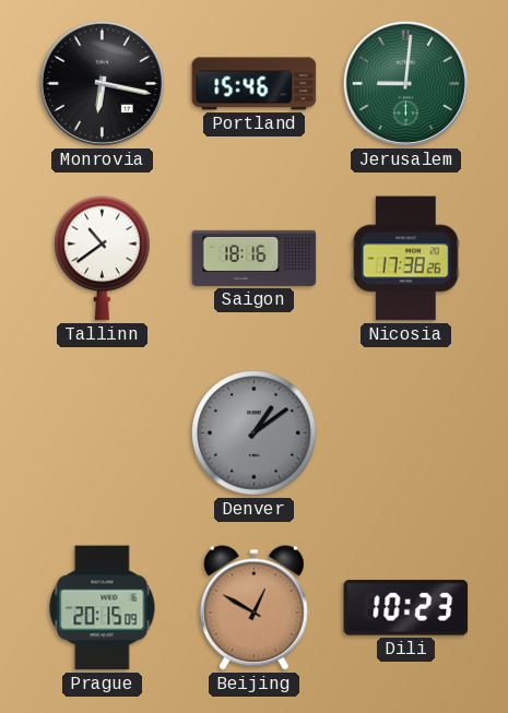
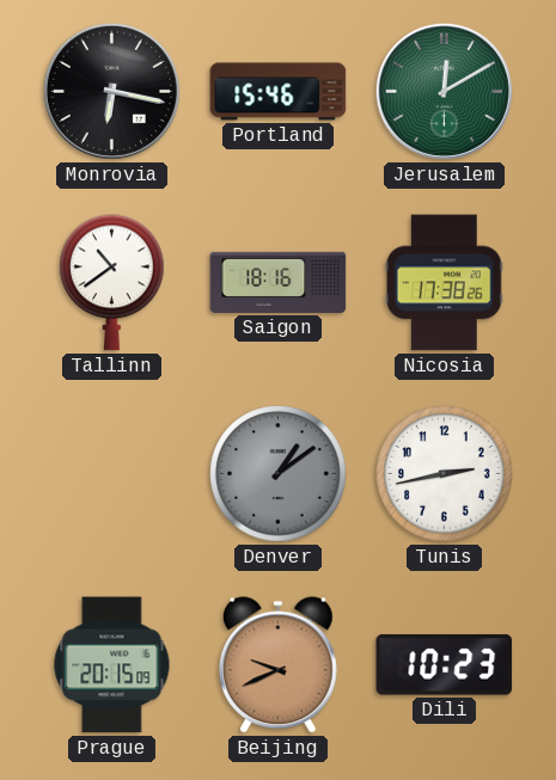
Jerusalem: 9:01 -> 12:10
Tunis: none -> 2:43
Beijing: 12:50 -> 9:41
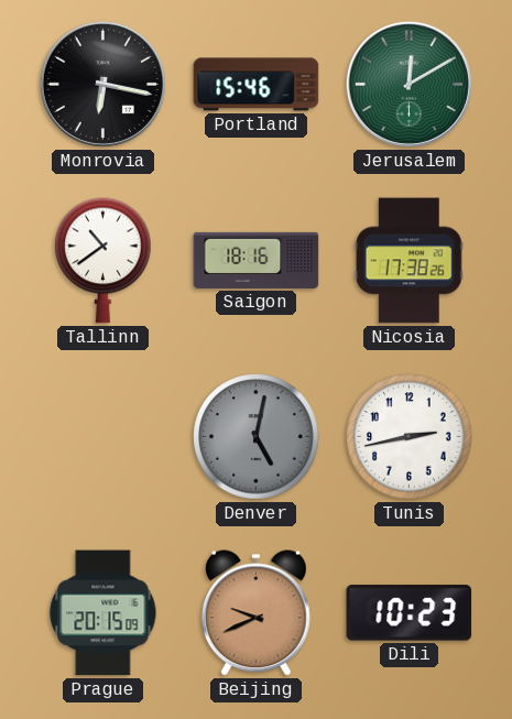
Denver: 1:09 -> 5:02
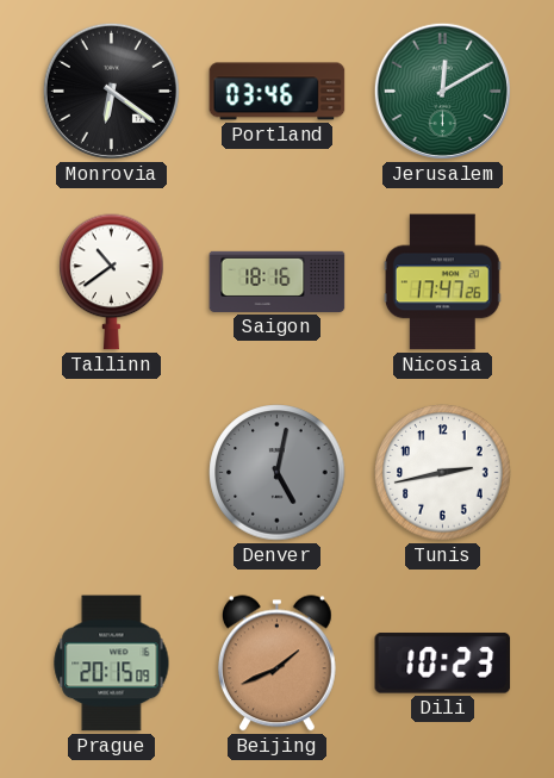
Monrovia: 6:17 -> 6:21
Portland: 15:46 -> 03:46
Nicosia: 17:38 -> 17:47
Beijing: 9:41 -> 1:41
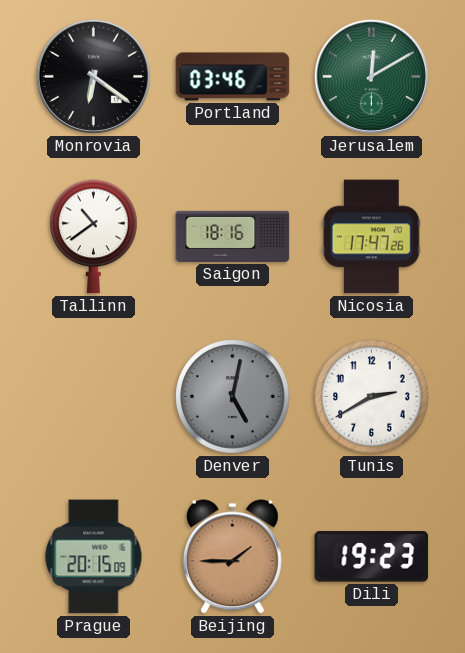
Tunis: 2:43 -> 2:40
Beijing: 1:41 -> 1:45
Dili: 10:23 -> 19:23
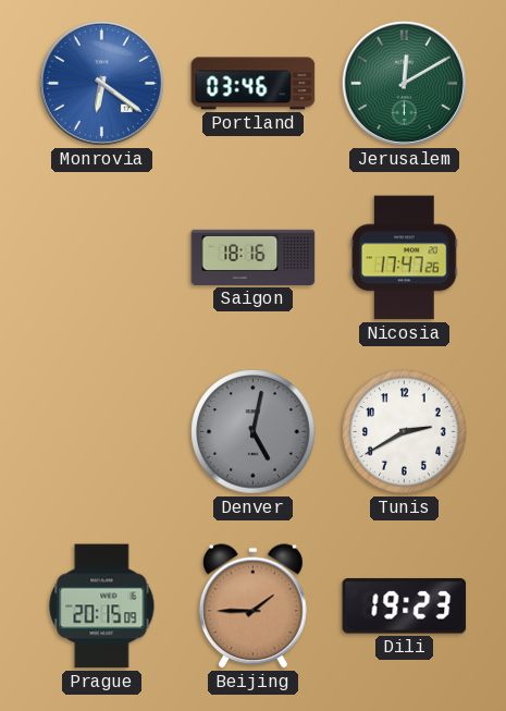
Monrovia dial: black -> blue
Tallinn: 10:39 -> none
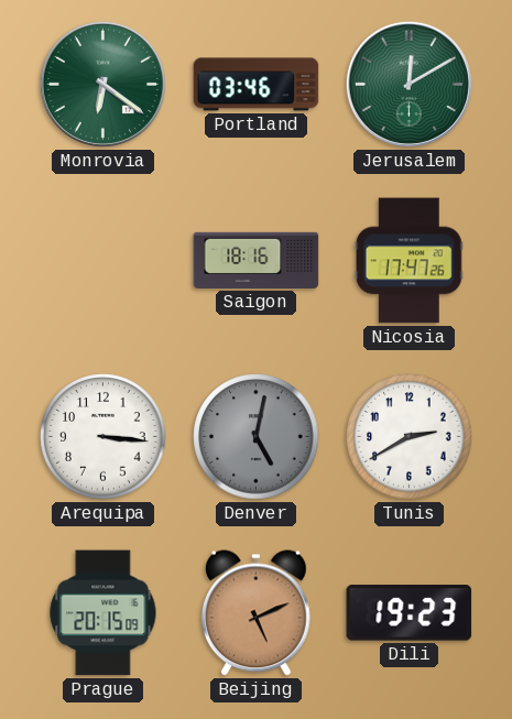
Monrovia dial: blue -> green
Arequipa: none -> 3:16
Beijing: 1:45 -> 5:11
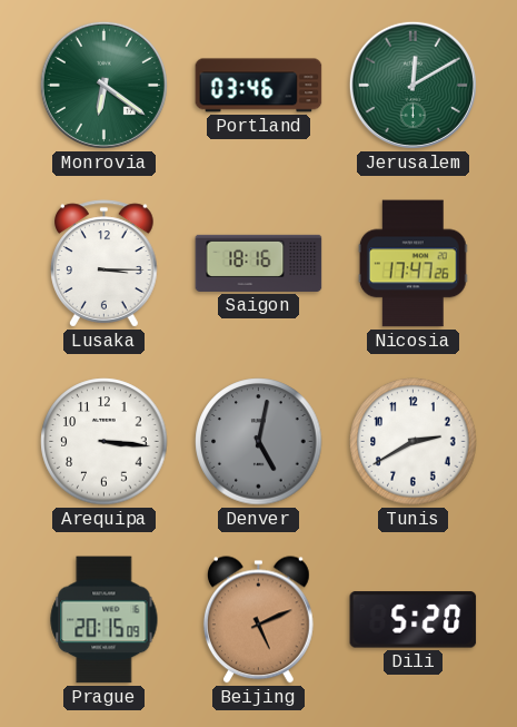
Lusaka: none -> 3:15
Dili: 19:23 -> 5:20
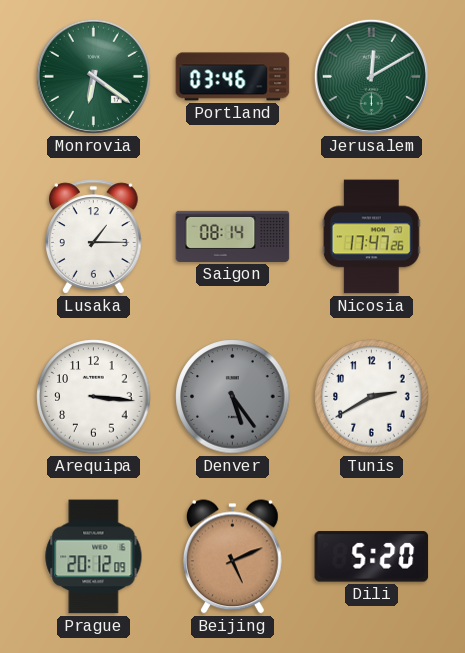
Lusaka: 3:15 -> 1:15
Saigon: 18:16 -> 08:14
Denver: 5:02 -> 5:24
Prague: 20:15 -> 20:12
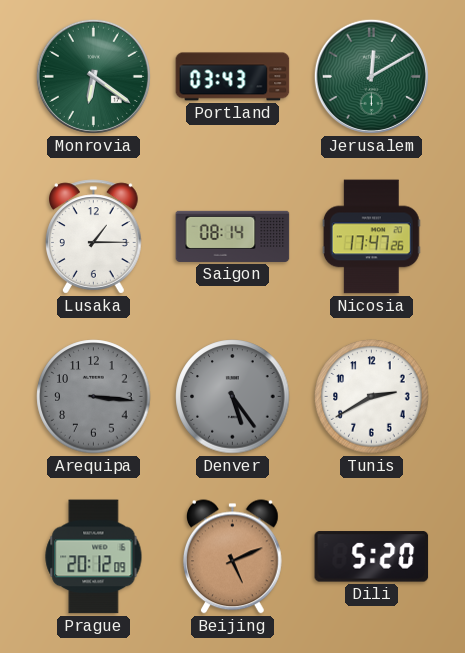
Portland: 03:46 -> 03:43
Arequipa dial: white -> grey
